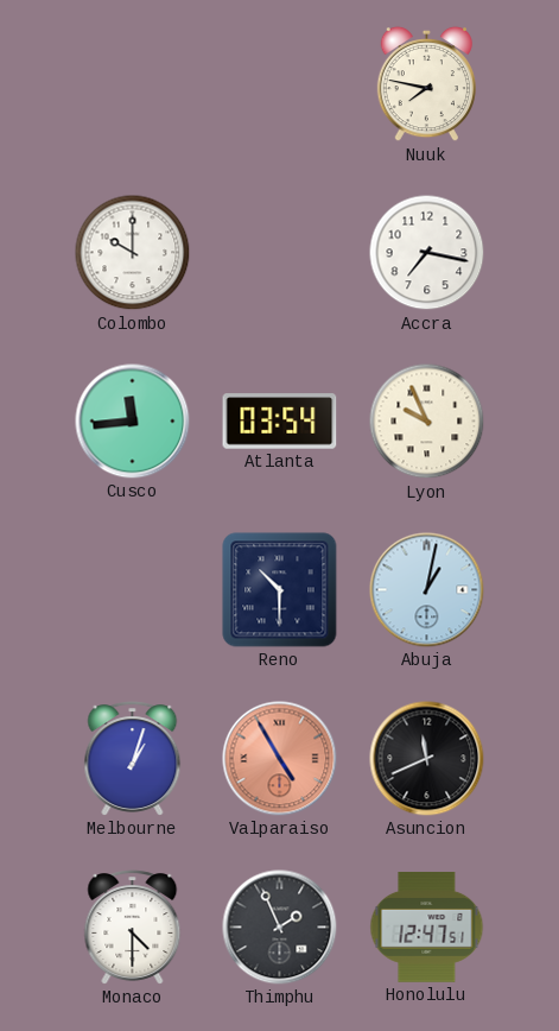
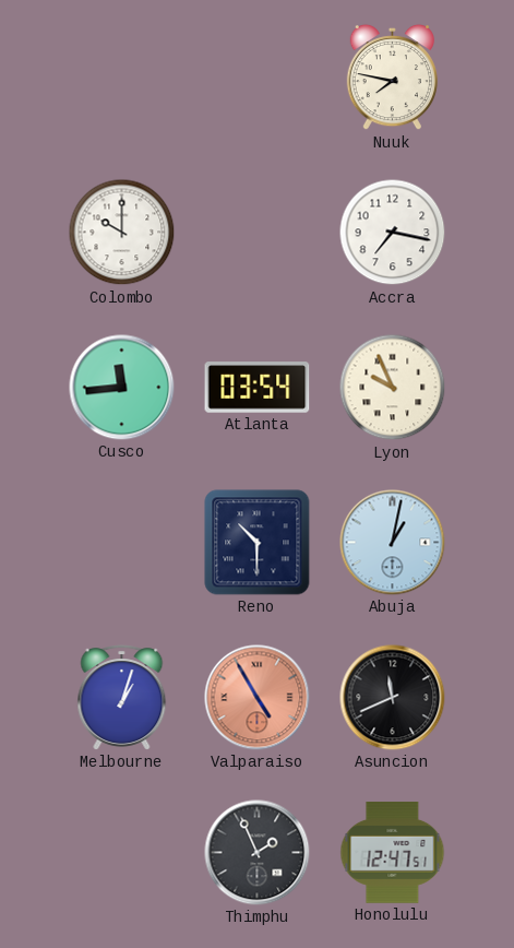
Monaco: 4:30 -> none
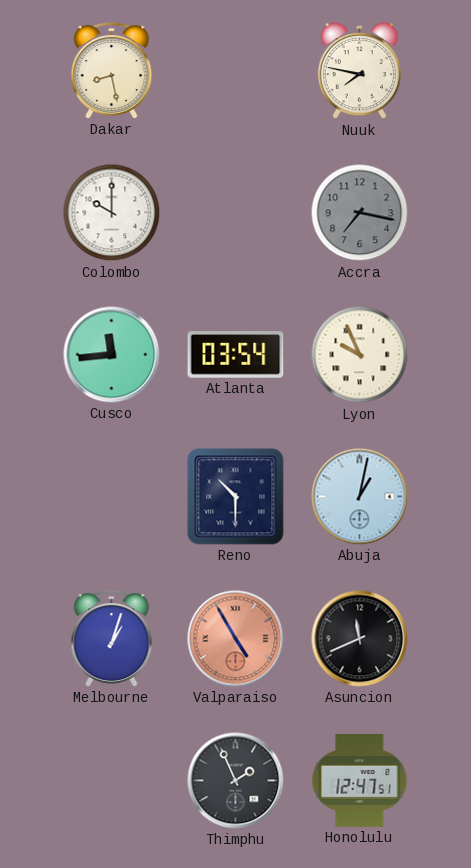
Dakar: none -> 8:28
Accra dial: white -> grey
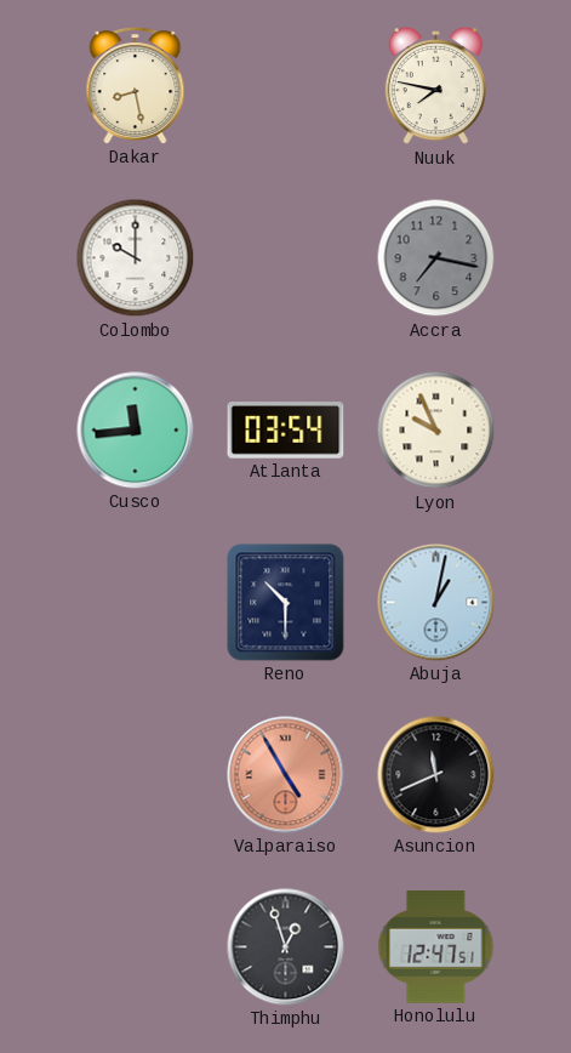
Melbourne: 1:03 -> none
Thimphu: 1:56 -> 12:57
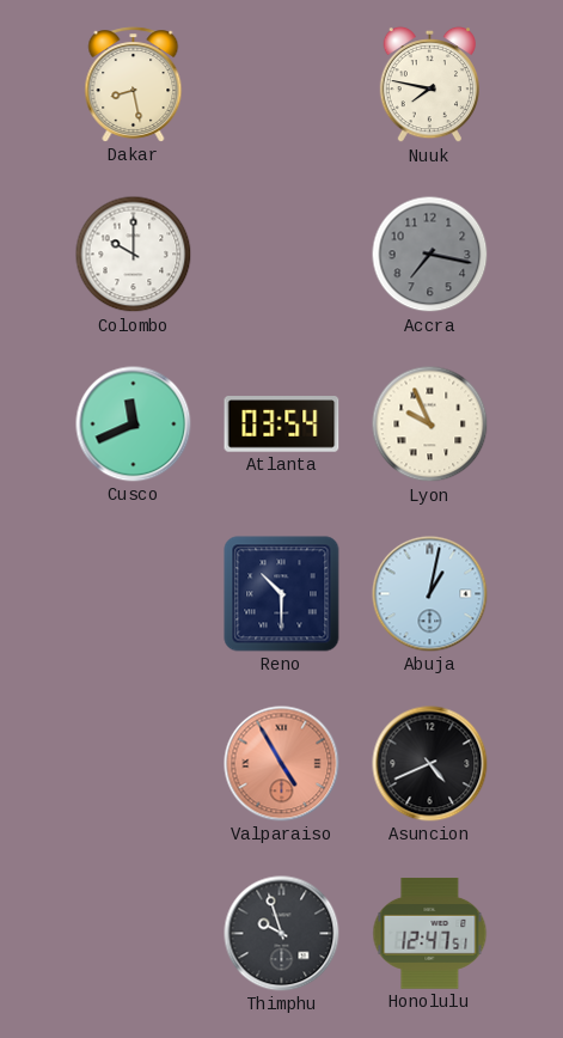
Cusco: 11:44 -> 11:41
Asuncion: 11:41 -> 4:41
Thimphu: 12:57 -> 9:57
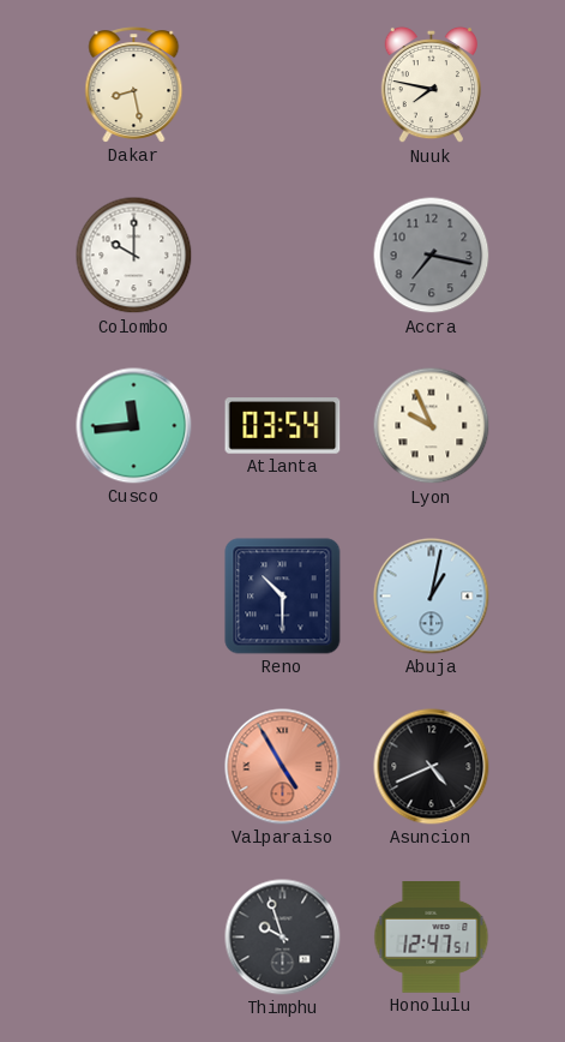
Cusco: 11:41 -> 11:44
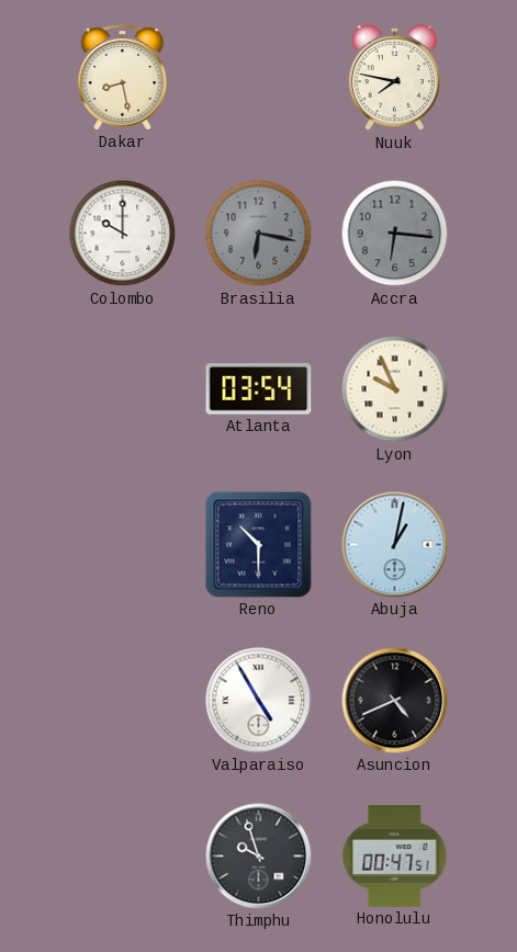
Brasilia: none -> 6:17
Accra: 7:17 -> 6:16
Cusco: 11:44 -> none
Valparaiso dial: salmon -> white
Honolulu: 12:47 -> 00:47
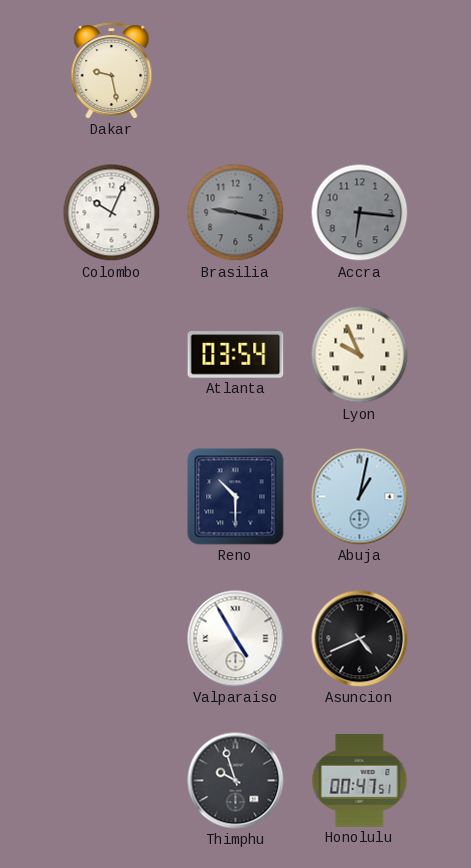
Dakar: 8:28 -> 9:28
Nuuk: 7:47 -> none
Colombo: 10:00 -> 10:04
Brasilia: 6:17 -> 9:17
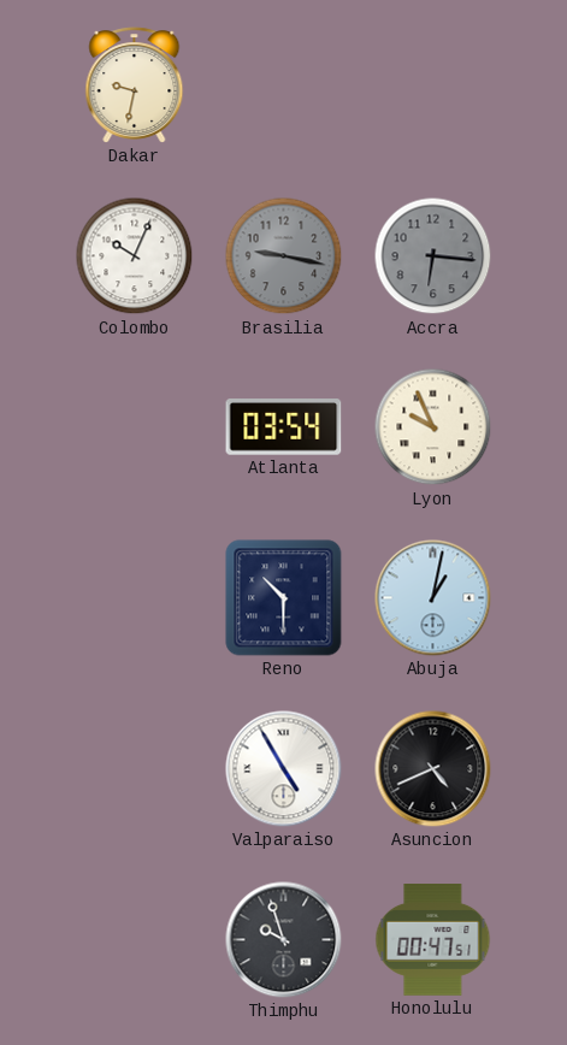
Dakar: 9:28 -> 9:32
